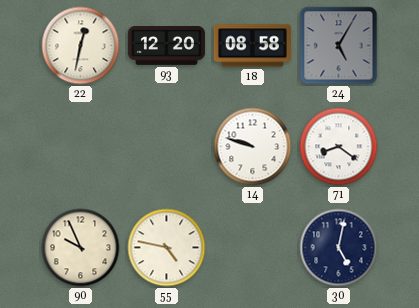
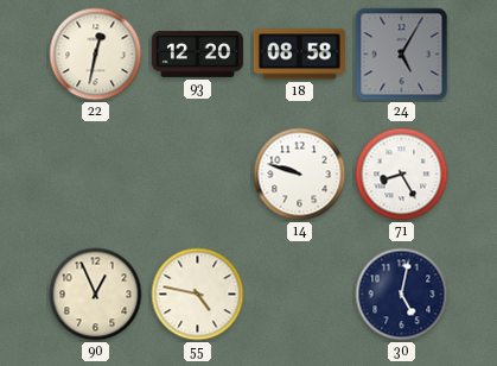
71: 8:21 -> 8:25
90: 9:56 -> 12:56
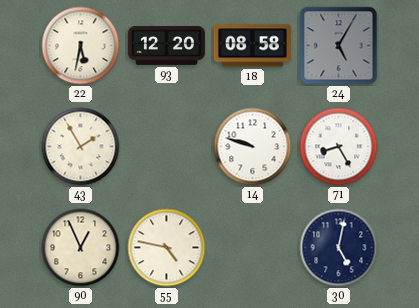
22: 12:32 -> 5:32
43: none -> 1:55
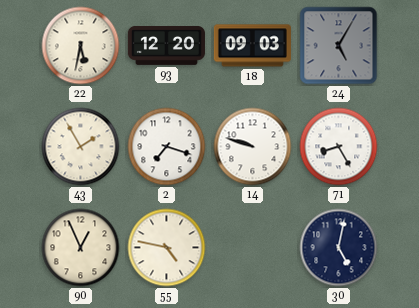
18: 08:58 -> 09:03
2: none -> 7:18
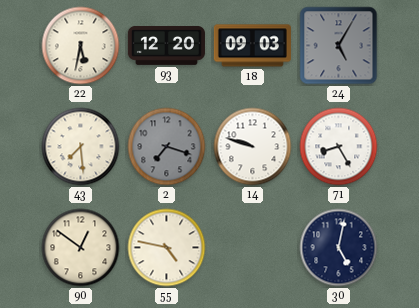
43: 1:55 -> 7:29
2 dial: white -> grey
90: 12:56 -> 12:51
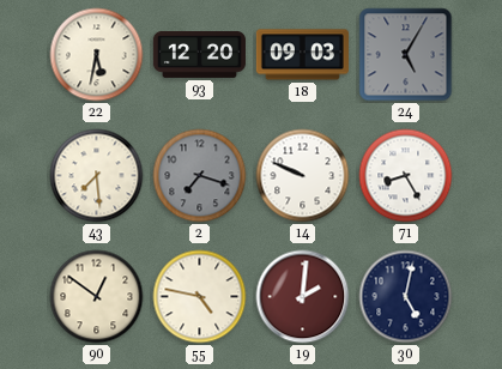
14: 9:48 -> 9:49
19: none -> 2:01
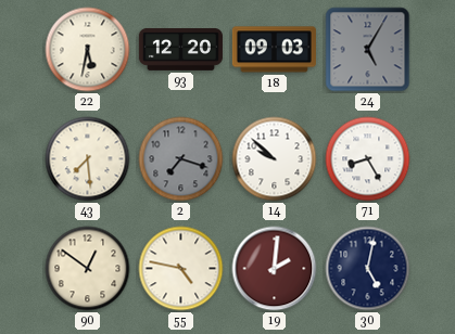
14: 9:49 -> 9:52
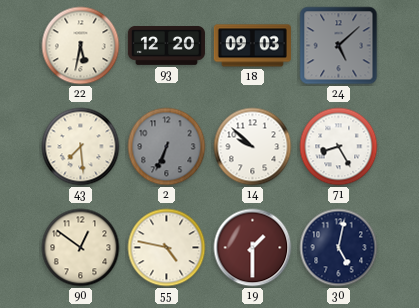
24: 5:05 -> 5:08
2: 7:18 -> 6:34
19: 2:01 -> 1:30
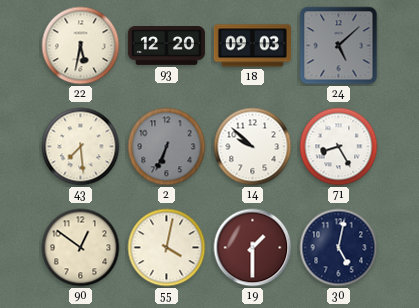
55: 4:47 -> 4:02
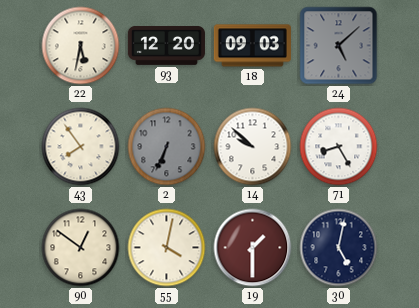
43: 7:29 -> 7:54
